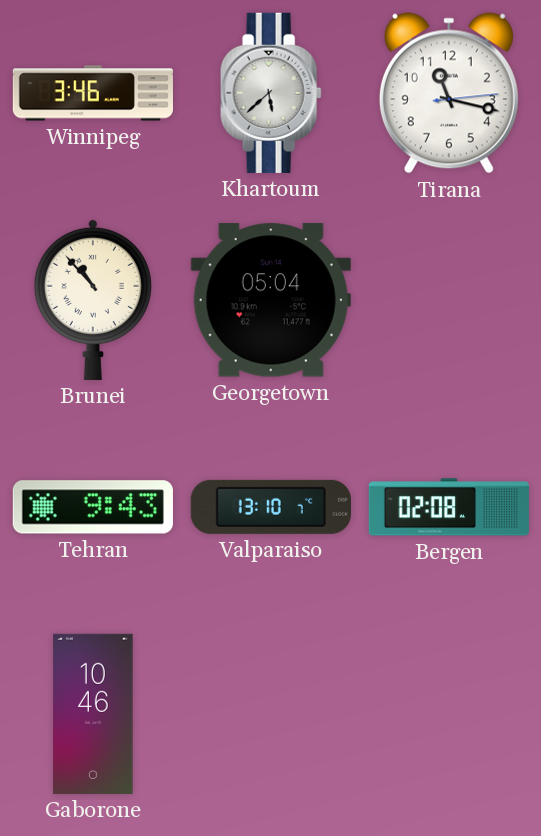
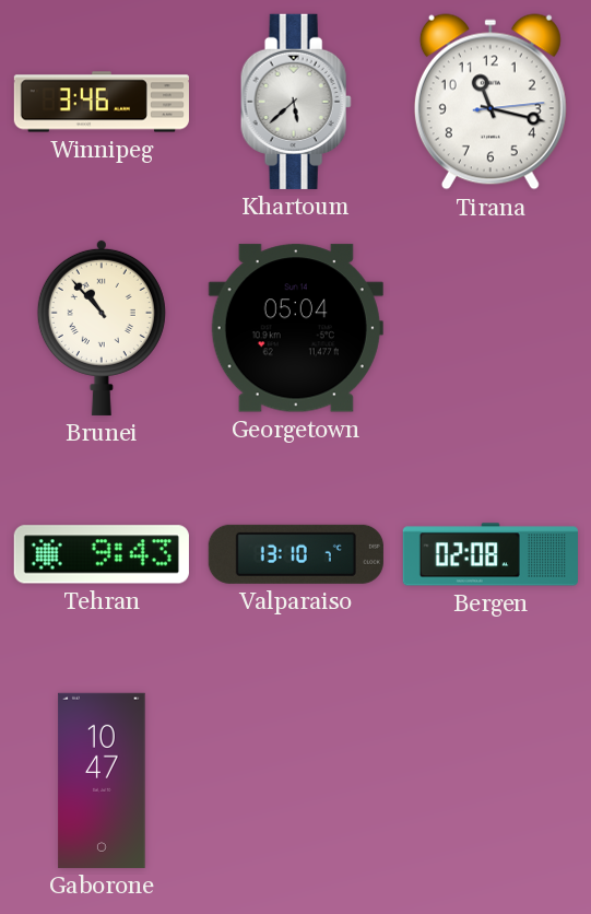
Gaborone: 10:46 -> 10:47
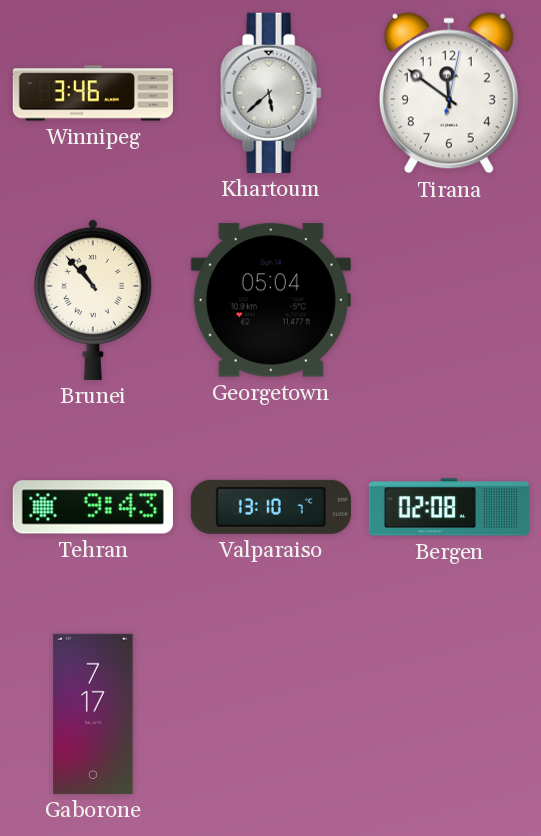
Tirana: 11:17 -> 11:51
Gaborone: 10:47 -> 7:17
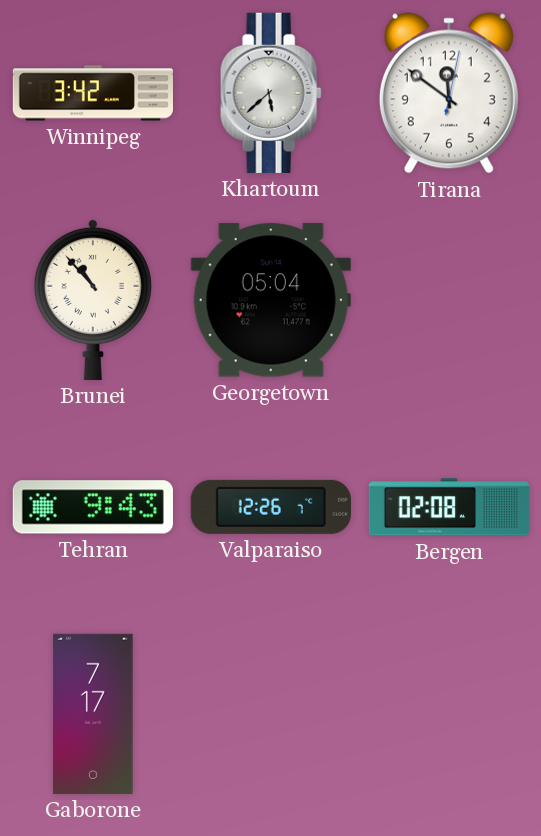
Winnipeg: 3:46 -> 3:42
Valparaiso: 13:10 -> 12:26
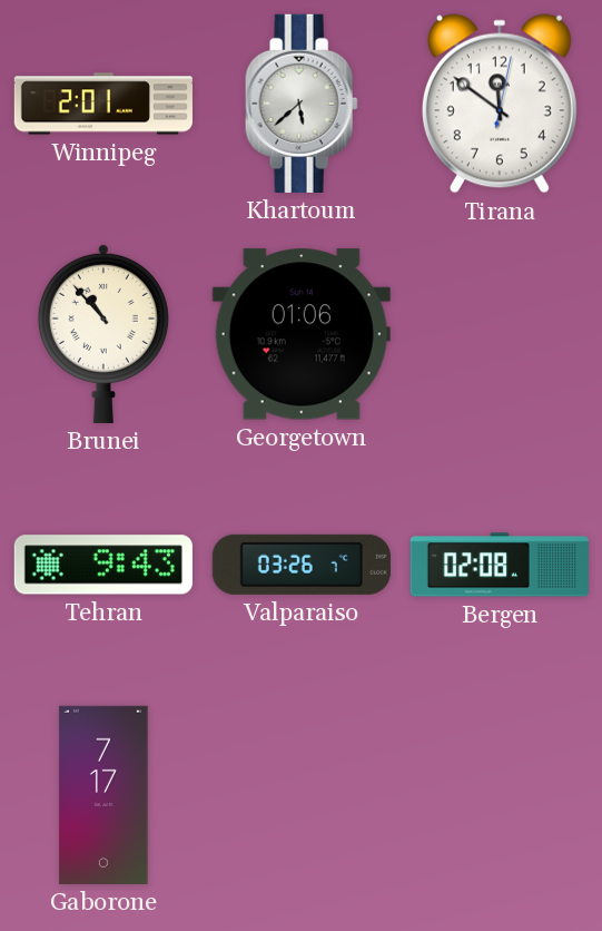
Winnipeg: 3:42 -> 2:01
Georgetown: 05:04 -> 01:06
Valparaiso: 12:26 -> 03:26
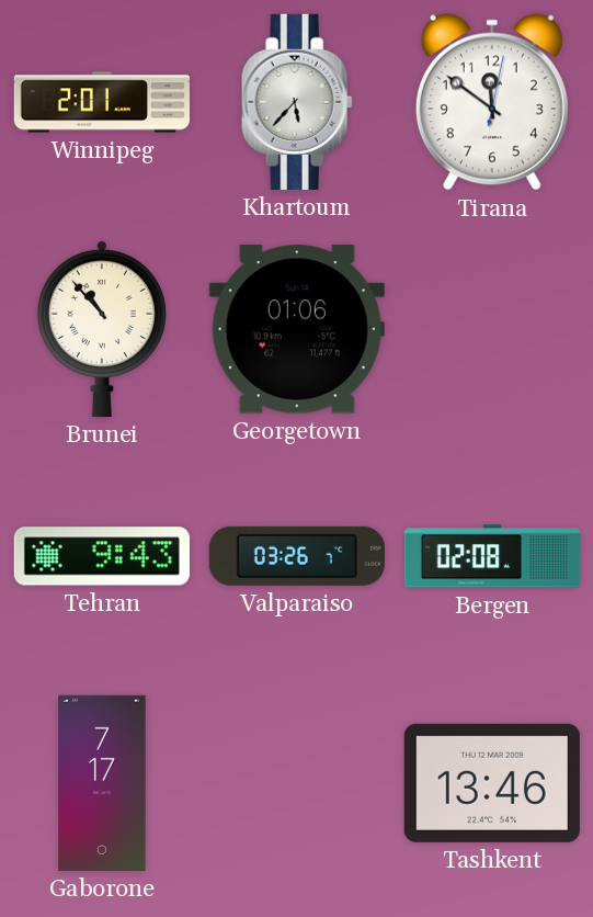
Khartoum: 5:38 -> 5:37
Tashkent: none -> 13:46
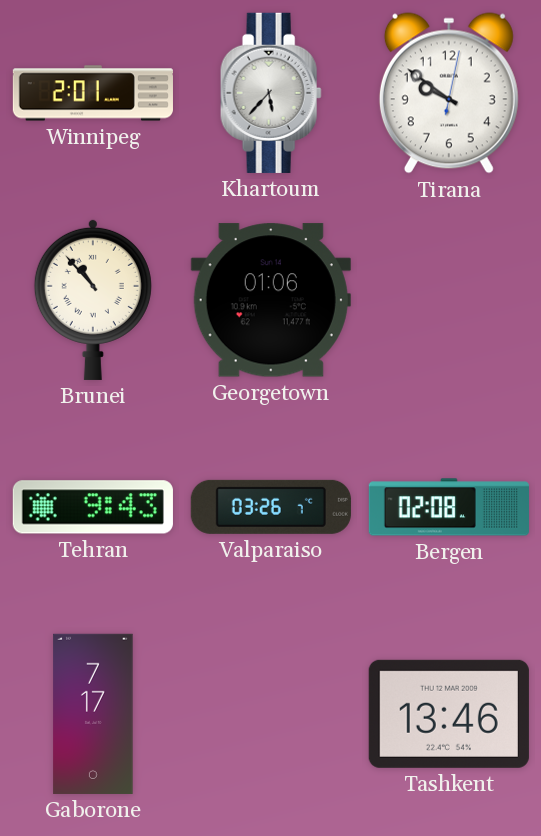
Tirana: 11:51 -> 9:51
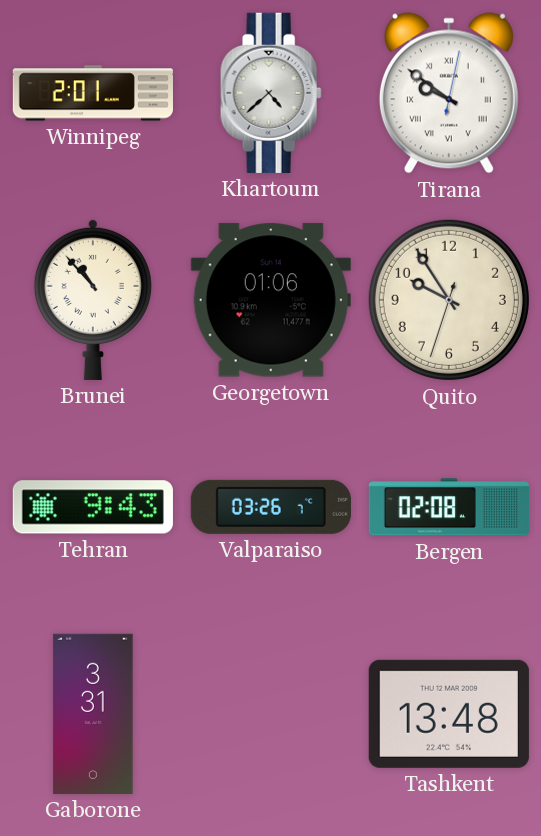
Khartoum: 5:37 -> 4:38
Tirana numerals: Arabic -> Roman
Quito: none -> 9:54
Gaborone: 7:17 -> 3:31
Tashkent: 13:46 -> 13:48
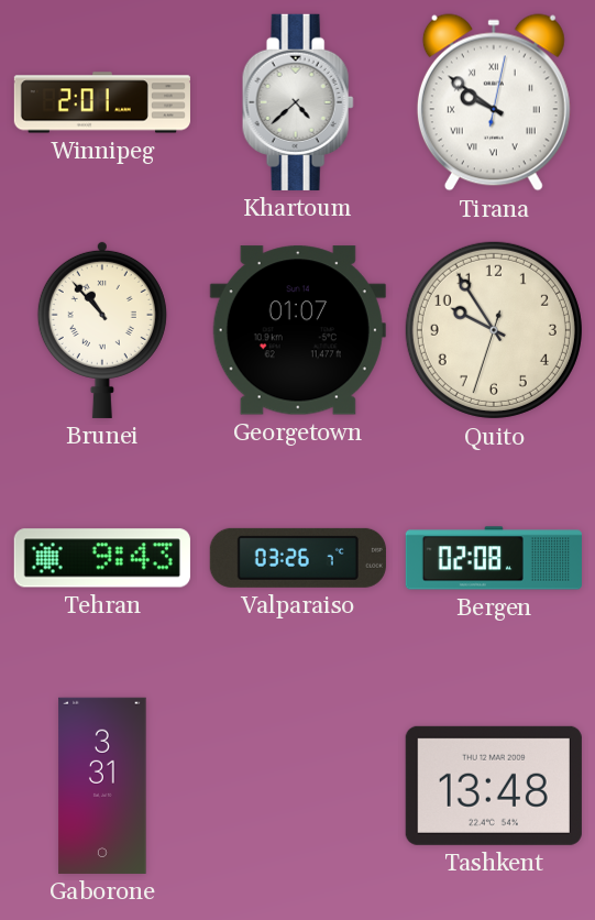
Georgetown: 01:06 -> 01:07
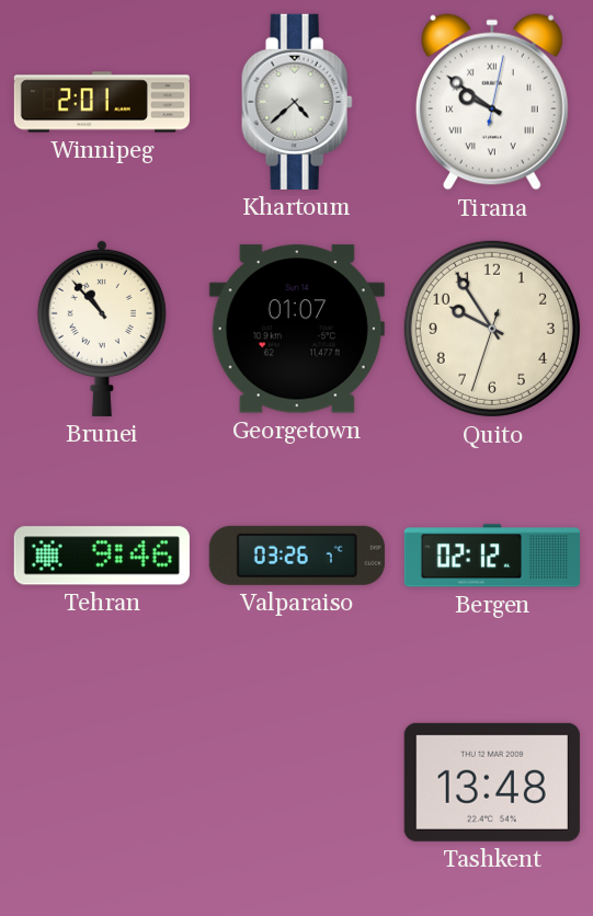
Tehran: 9:43 -> 9:46
Bergen: 02:08 -> 02:12
Gaborone: 3:31 -> none
